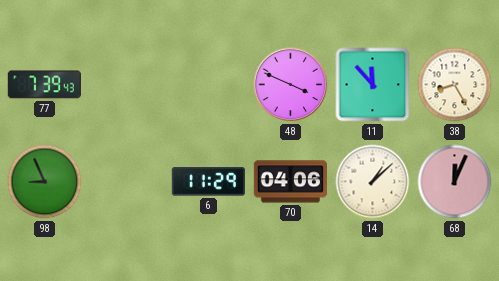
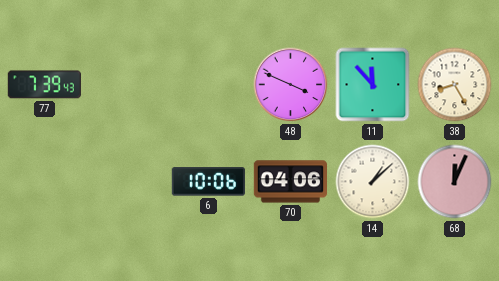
98: 8:56 -> none
6: 11:29 -> 10:06
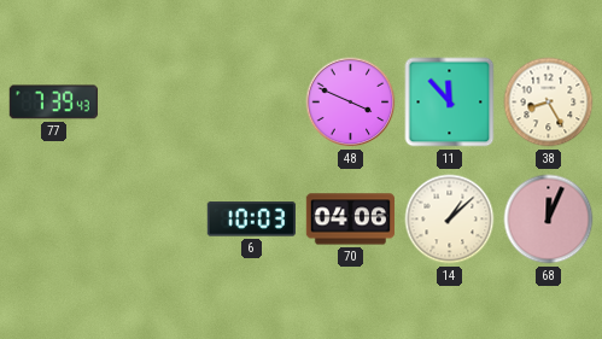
6: 10:06 -> 10:03
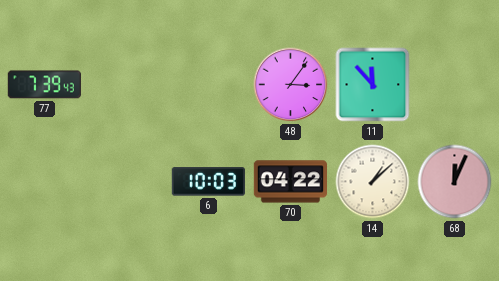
48: 3:49 -> 3:06
38: 8:25 -> none
70: 04:06 -> 04:22
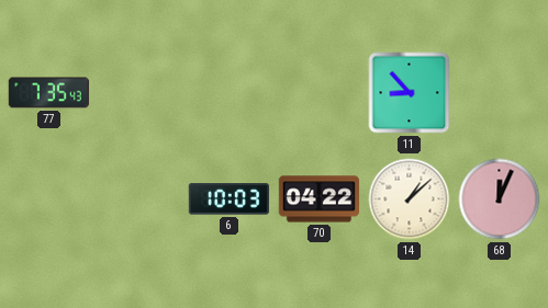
77: 7:39 -> 7:35
48: 3:06 -> none
11: 11:53 -> 8:53
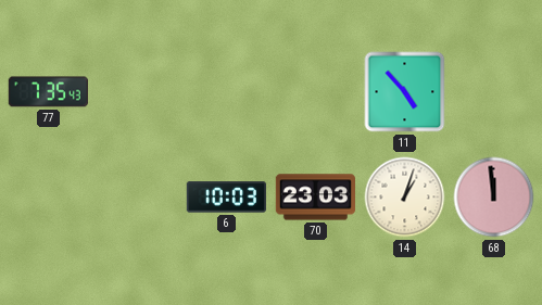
11: 8:53 -> 4:53
70: 04:22 -> 23:03
14: 1:08 -> 1:03
68: 12:04 -> 11:59
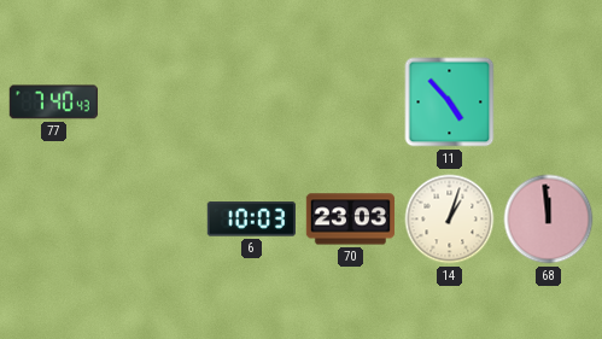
77: 7:35 -> 7:40
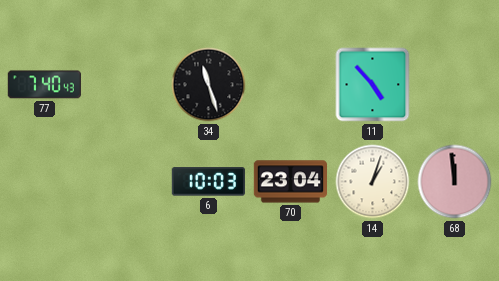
34: none -> 11:27
70: 23:03 -> 23:04
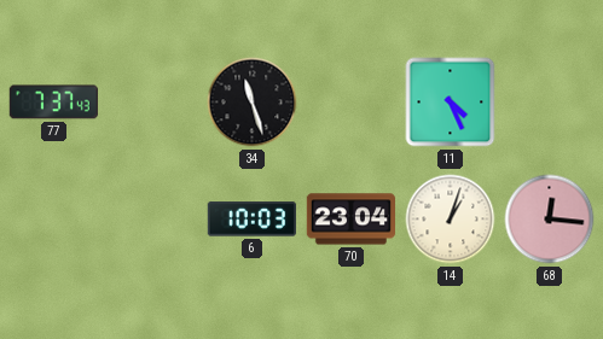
77: 7:40 -> 7:37
11: 4:53 -> 4:26
68: 11:59 -> 12:16
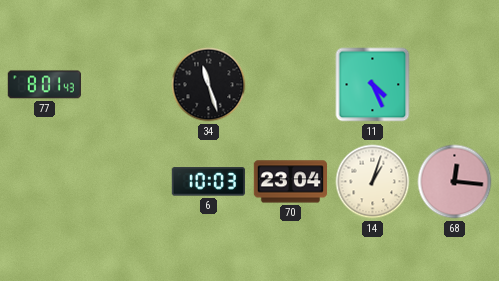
77: 7:37 -> 8:01
